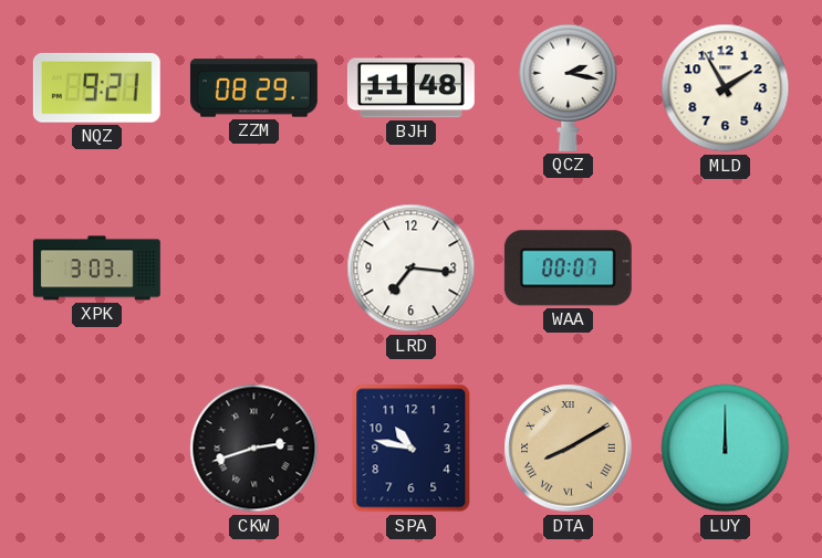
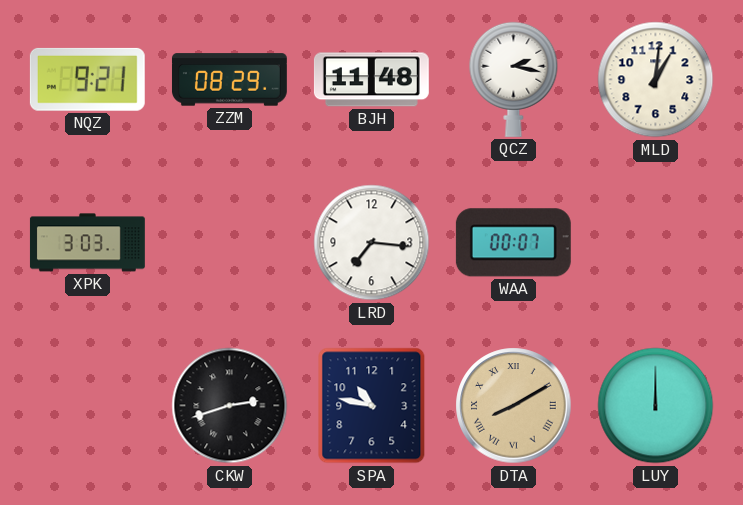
MLD: 1:55 -> 1:01
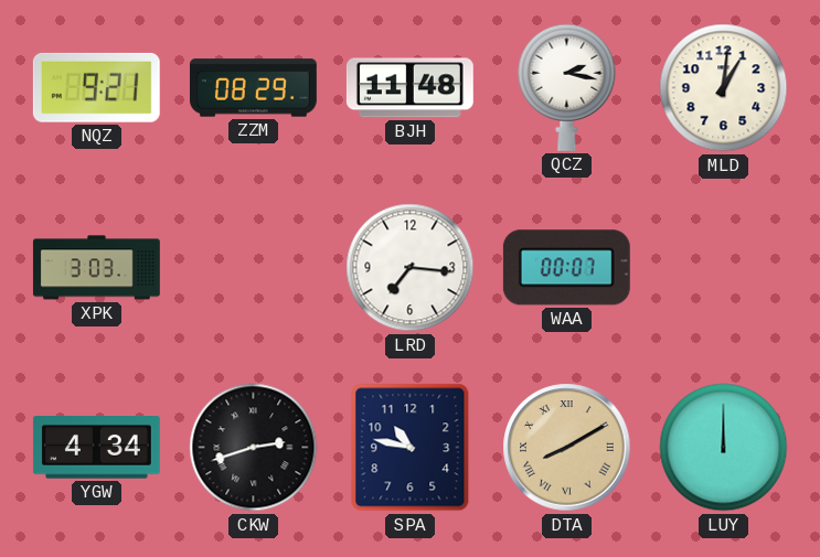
YGW: none -> 4:34
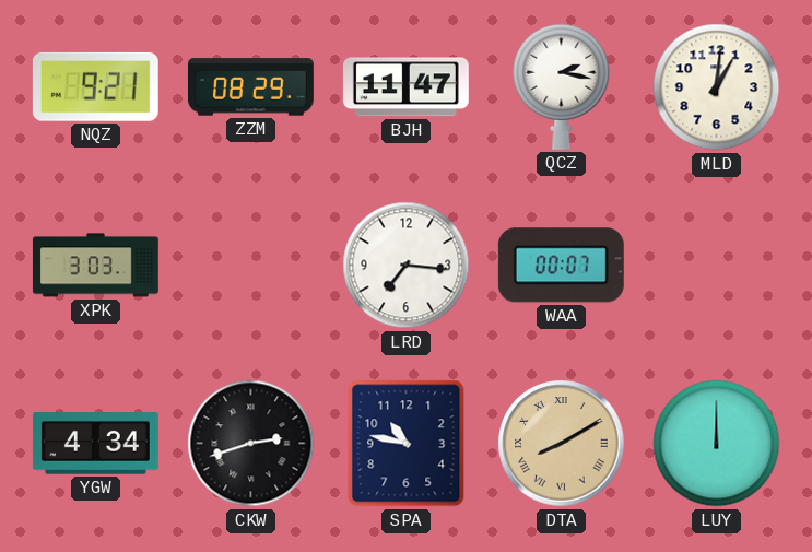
BJH: 11:48 -> 11:47
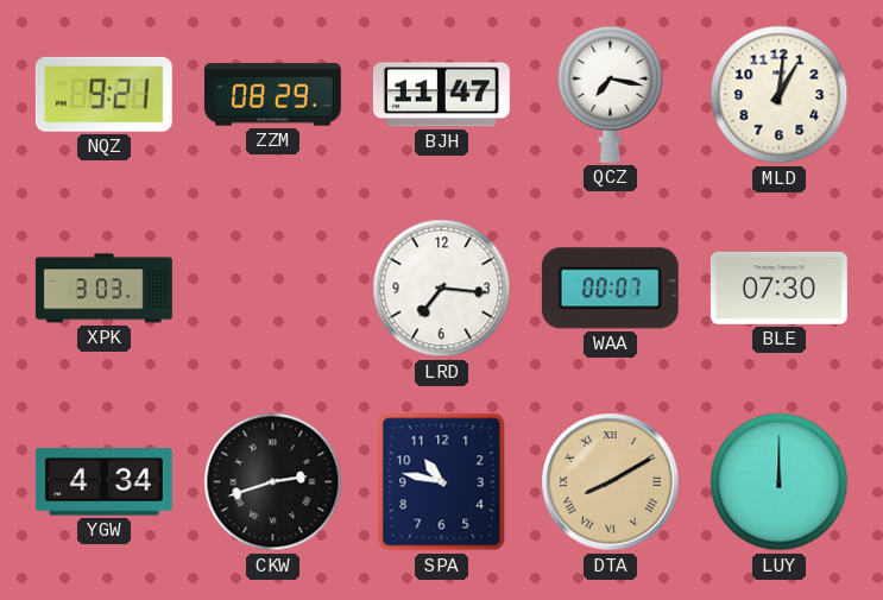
QCZ: 2:17 -> 7:17
BLE: none -> 07:30
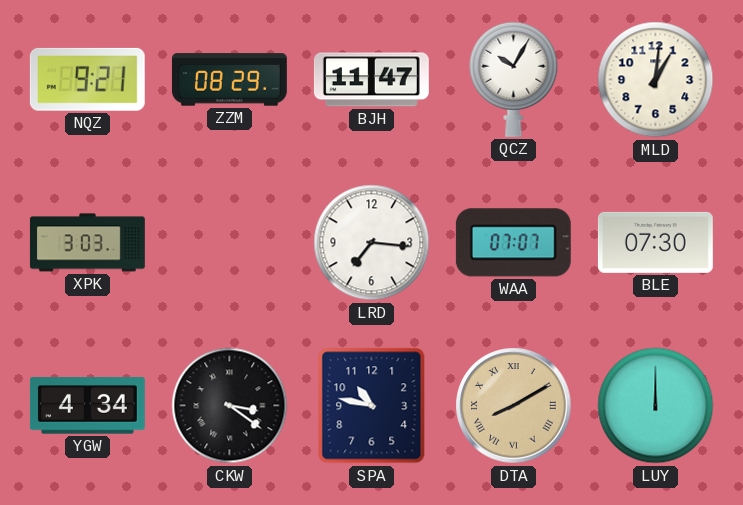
QCZ: 7:17 -> 10:05
WAA: 00:07 -> 07:07
CKW: 2:42 -> 3:21
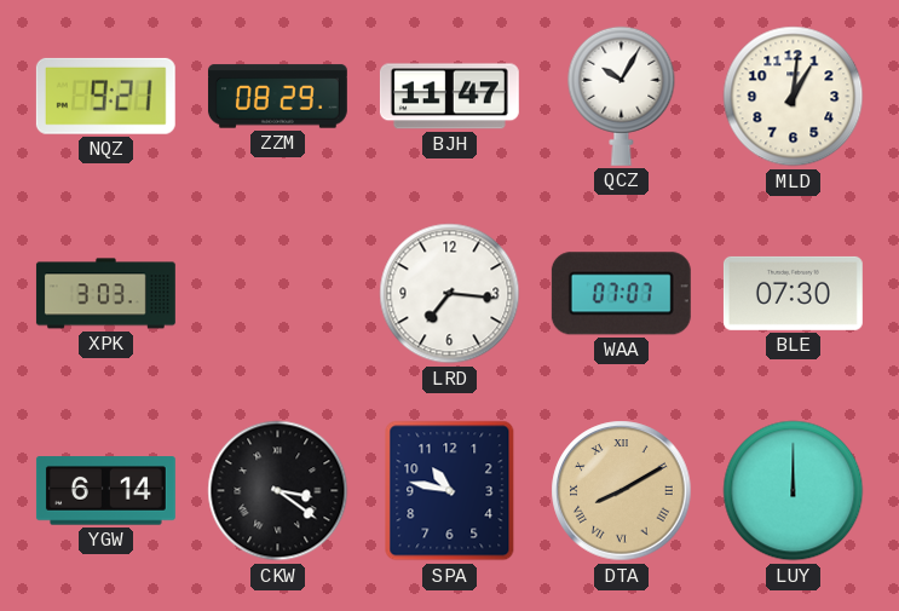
YGW: 4:34 -> 6:14
